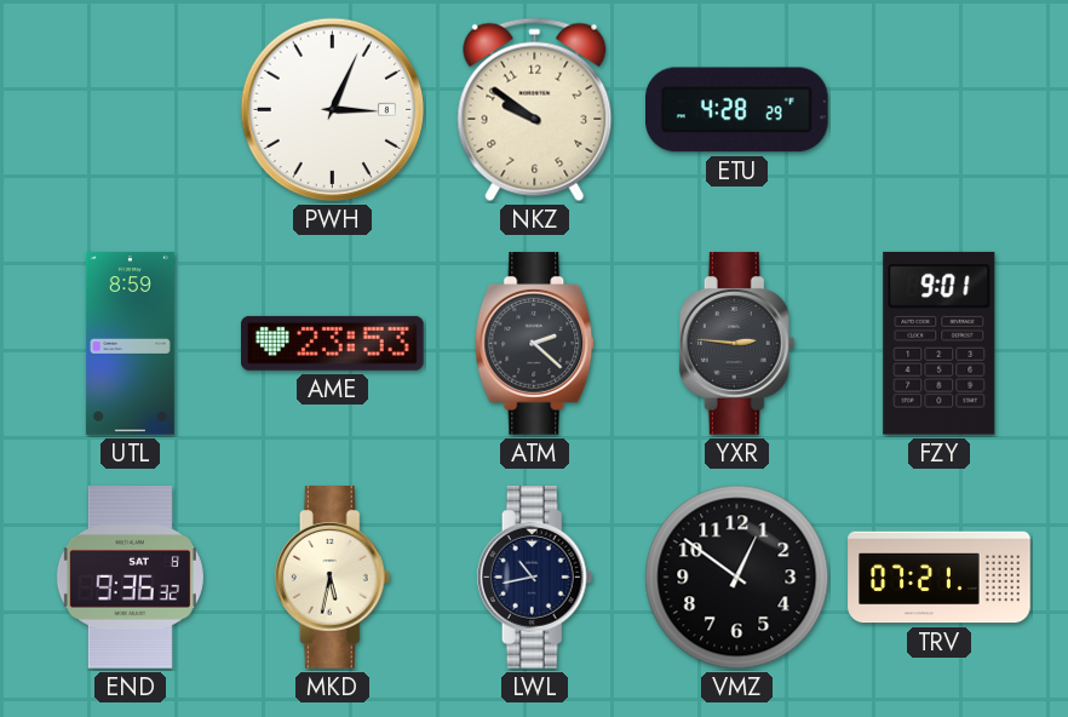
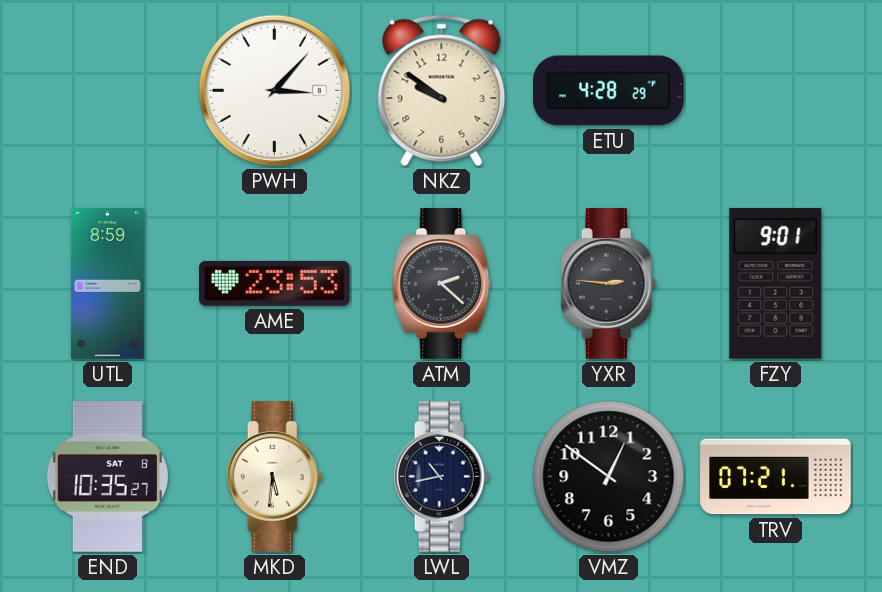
PWH: 3:04 -> 3:07
END: 9:36 -> 10:35
MKD: 5:32 -> 5:31
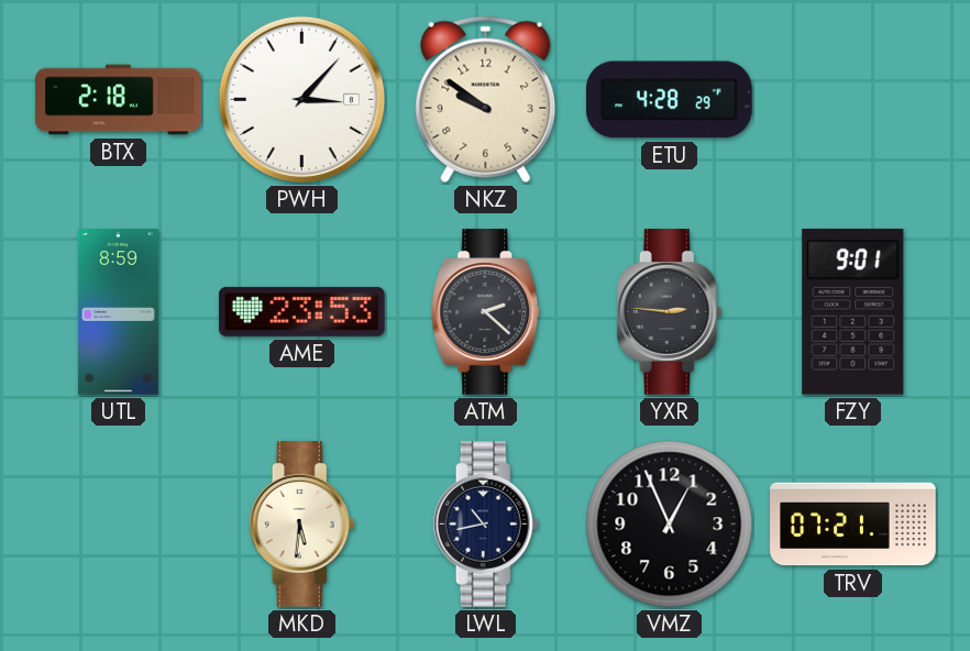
BTX: none -> 2:18
END: 10:35 -> none
VMZ: 12:51 -> 12:56
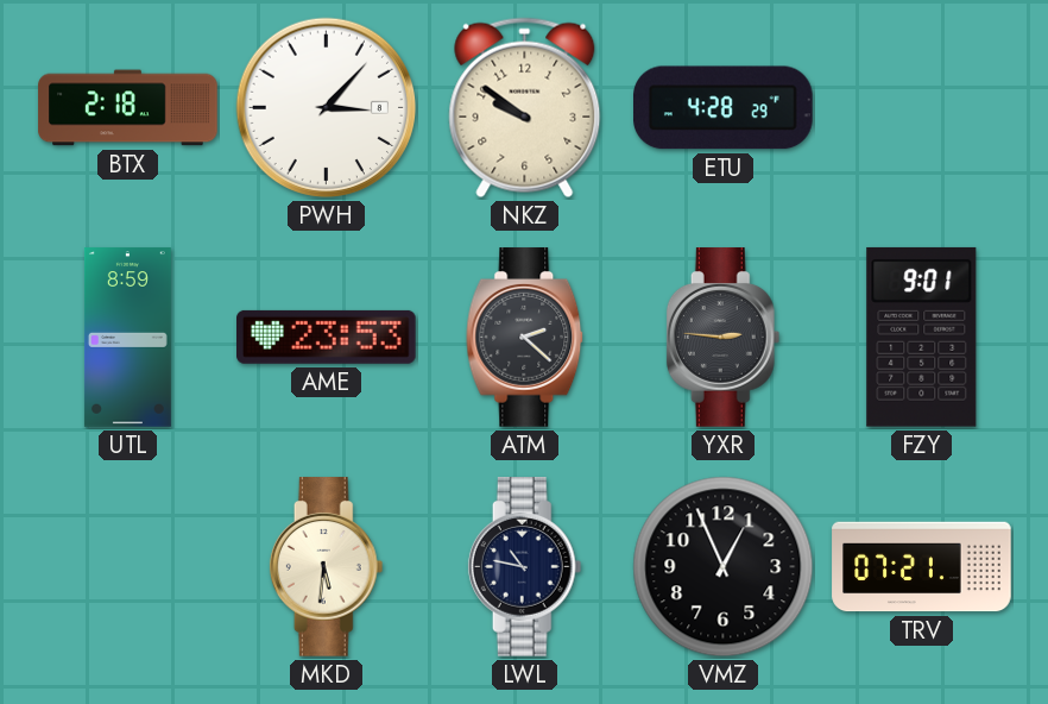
LWL: 10:43 -> 10:47
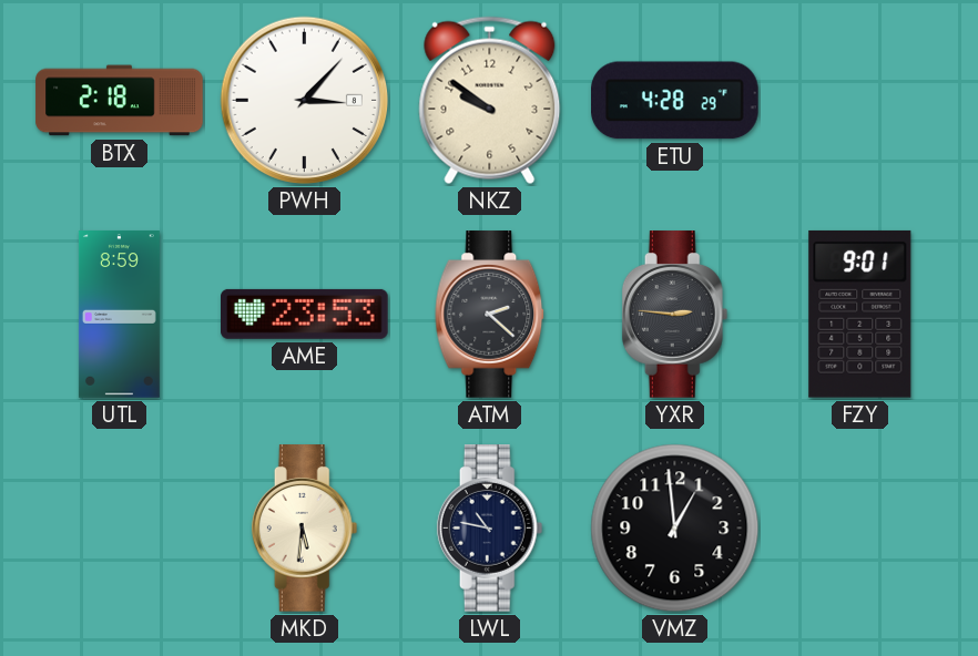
VMZ: 12:56 -> 12:59
TRV: 07:21 -> none
